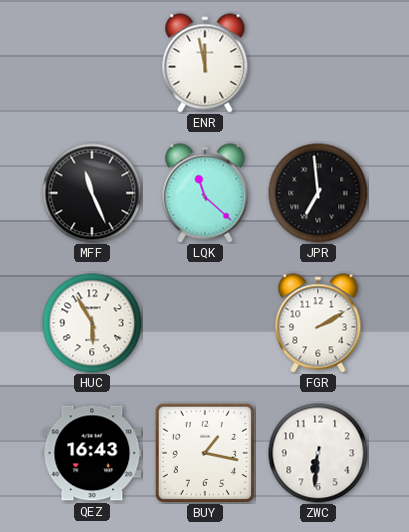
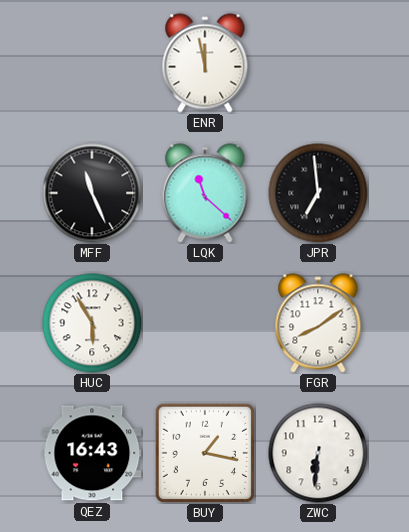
FGR: 2:10 -> 8:09
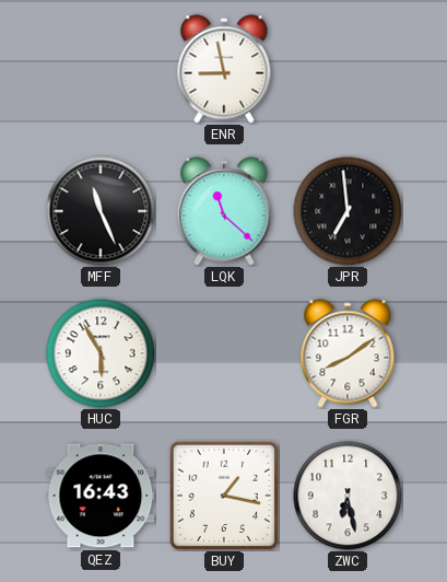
ENR: 11:58 -> 8:58
ZWC: 6:31 -> 6:28
